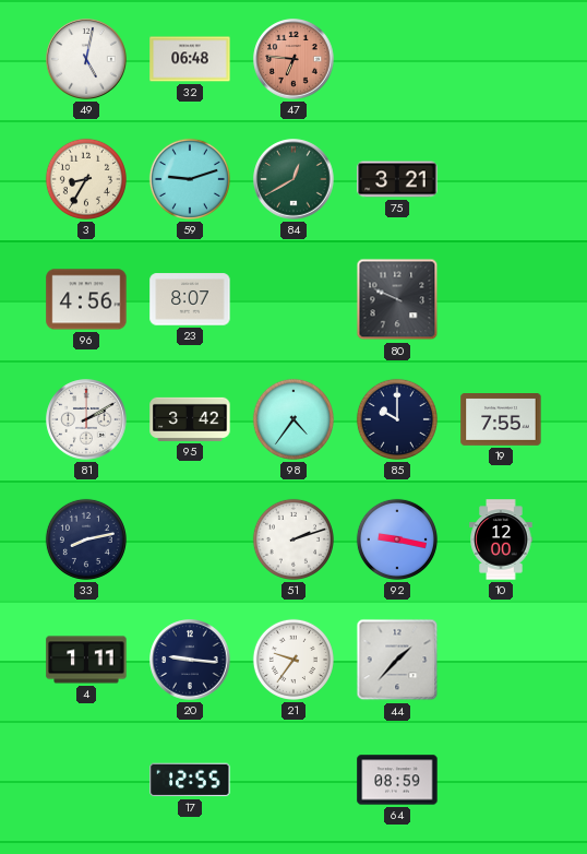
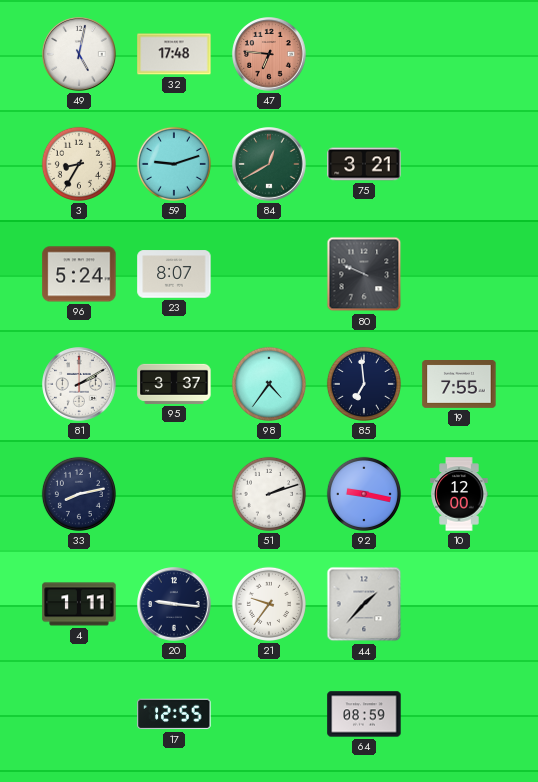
32: 06:48 -> 17:48
96: 4:56 -> 5:24
95: 3:42 -> 3:37
85: 10:00 -> 6:59
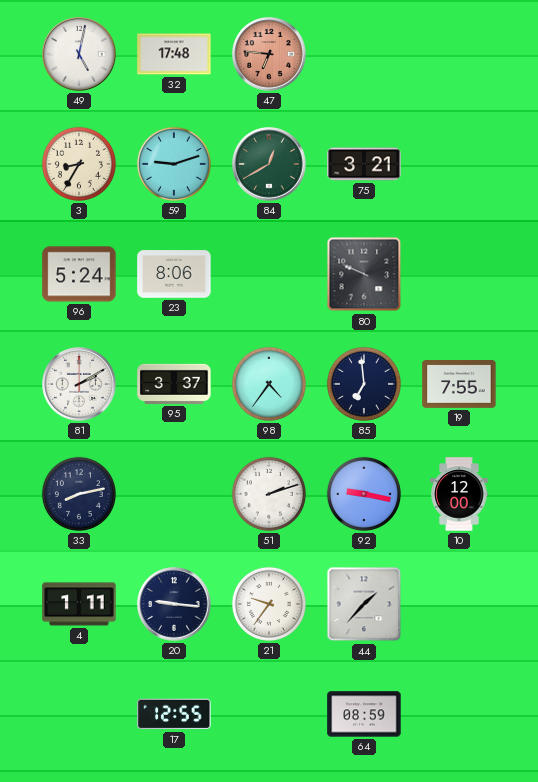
23: 8:07 -> 8:06
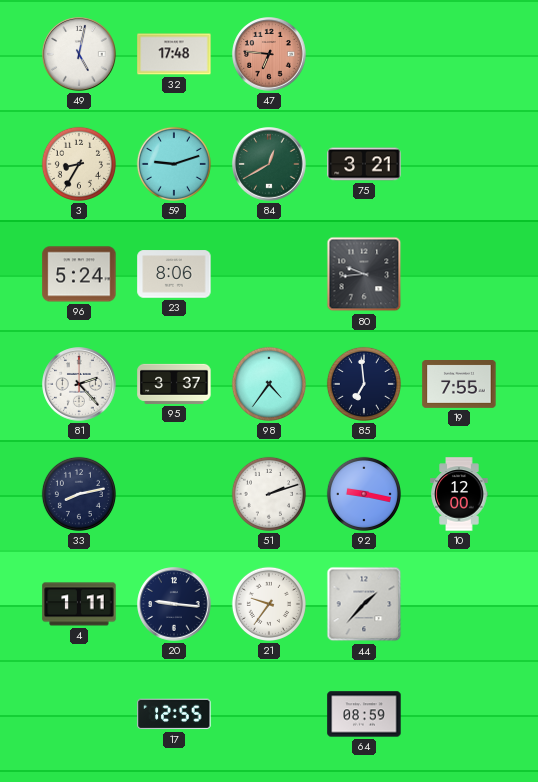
80: 9:49 -> 9:44
81: 2:10 -> 2:23
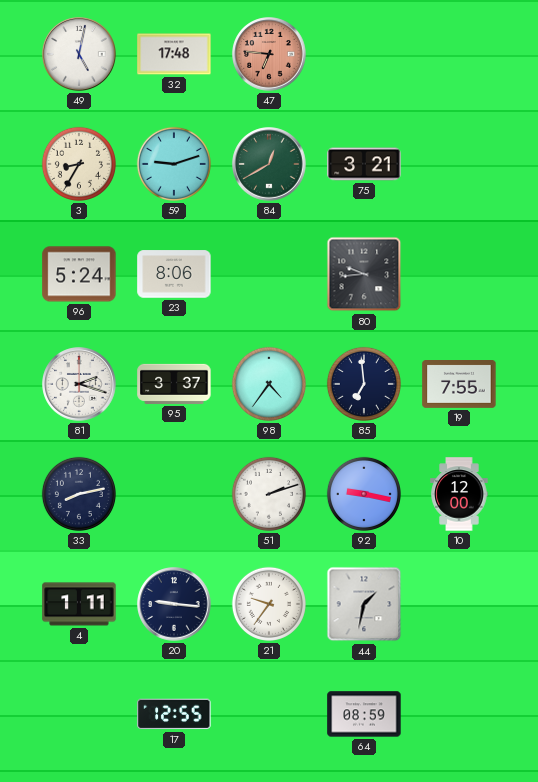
81: 2:23 -> 2:18
44: 1:37 -> 1:32
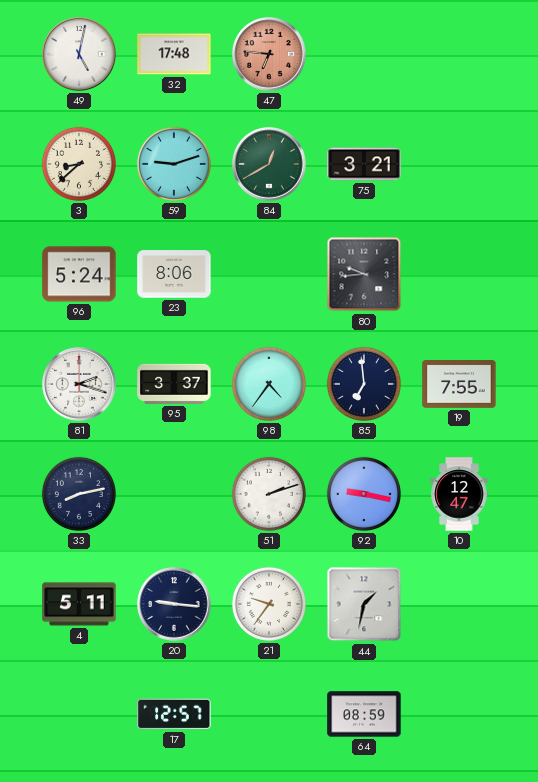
3: 8:35 -> 8:38
10: 12:00 -> 12:47
4: 1:11 -> 5:11
17: 12:55 -> 12:57
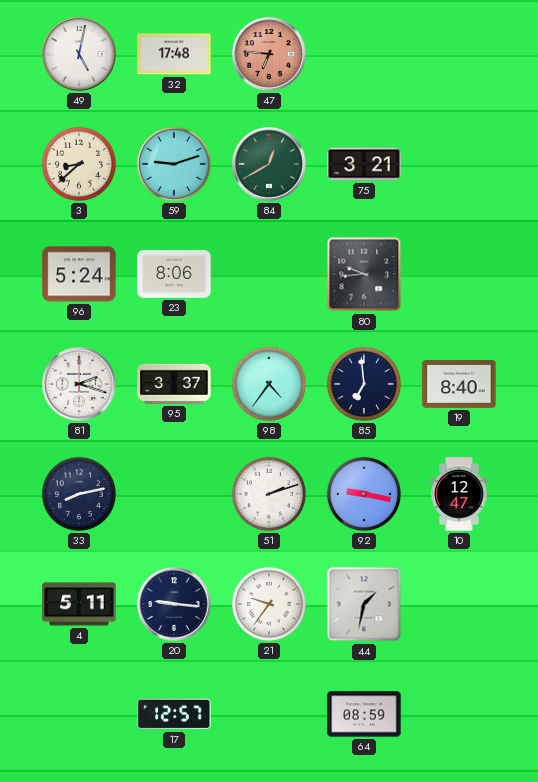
19: 7:55 -> 8:40
